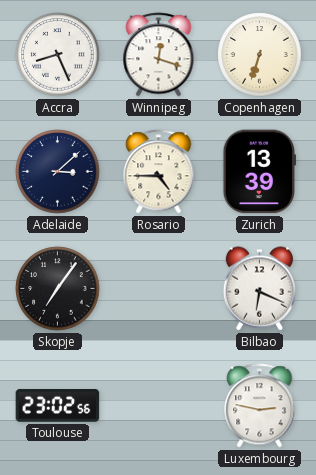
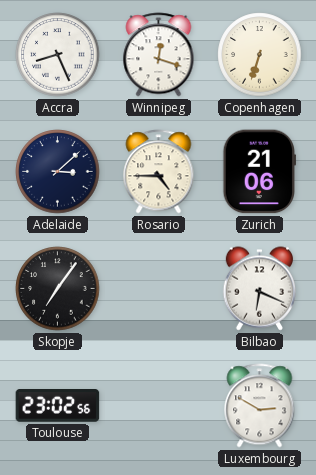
Zurich: 13:39 -> 21:06
Luxembourg: 2:47 -> 2:50
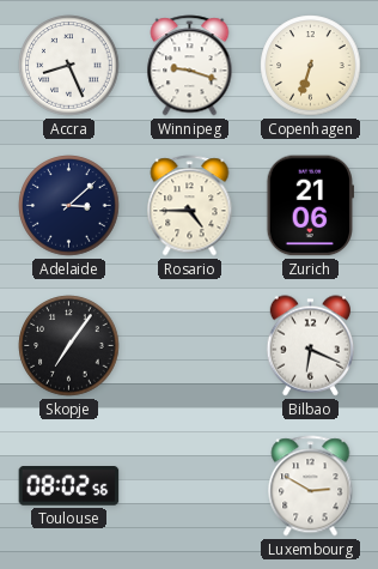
Winnipeg: 12:18 -> 9:18
Toulouse: 23:02 -> 08:02
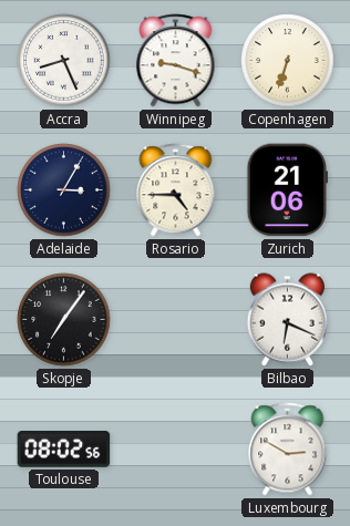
Adelaide: 3:08 -> 3:05
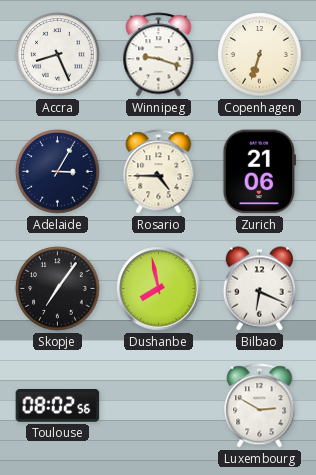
Dushanbe: none -> 7:58
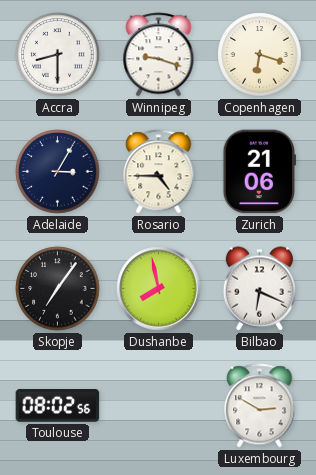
Accra: 8:26 -> 8:30
Copenhagen: 6:33 -> 6:18
